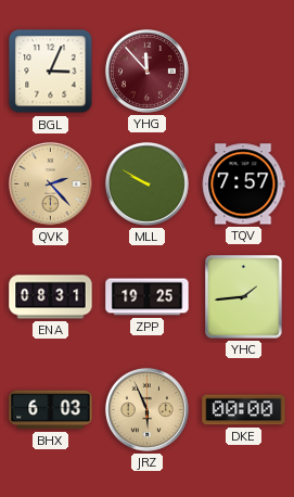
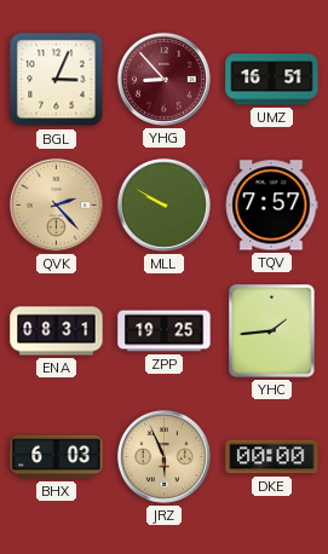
YHG: 11:53 -> 8:53
UMZ: none -> 16:51
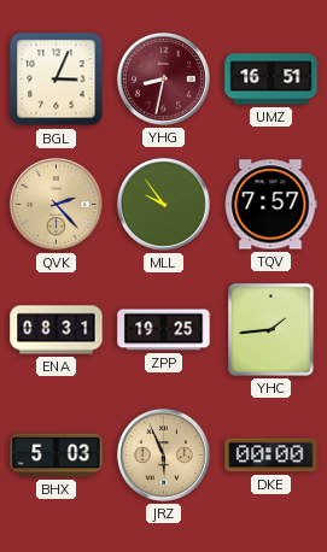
YHG: 8:53 -> 8:32
MLL: 9:50 -> 9:54
BHX: 6:03 -> 5:03
